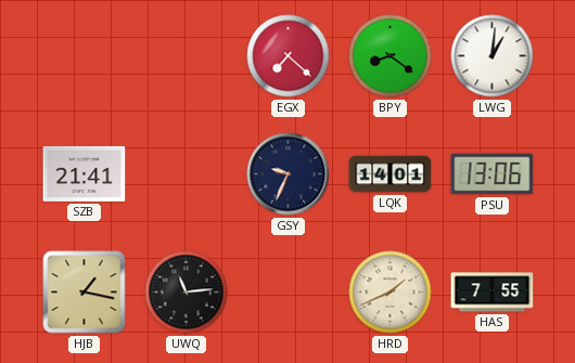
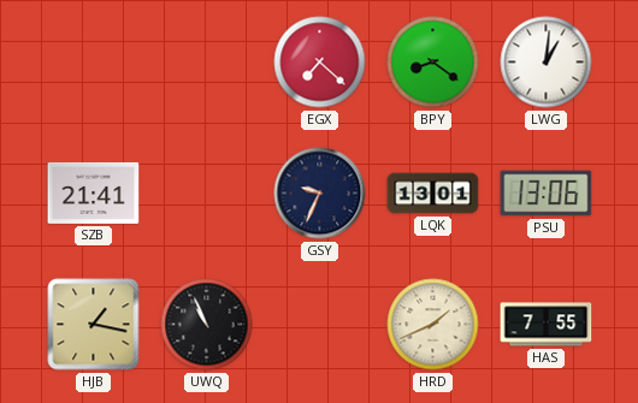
LQK: 14:01 -> 13:01
UWQ: 11:14 -> 10:56
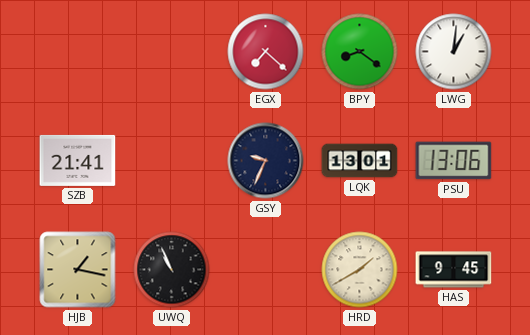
HRD: 1:41 -> 1:40
HAS: 7:55 -> 9:45
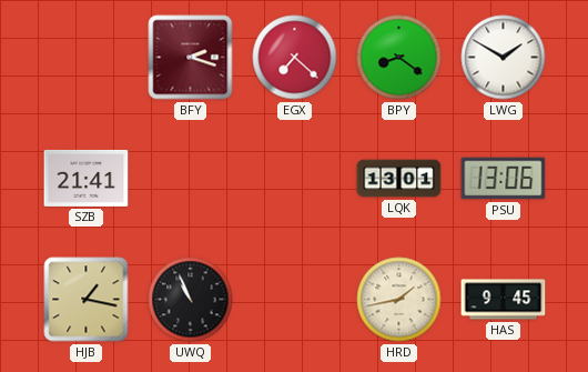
BFY: none -> 2:18
LWG: 1:01 -> 1:50
GSY: 9:34 -> none
HRD: 1:40 -> 1:43
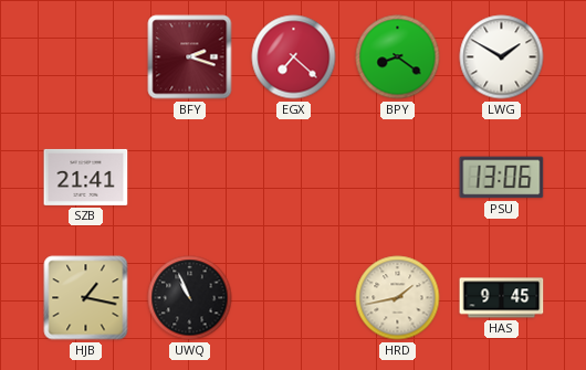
LQK: 13:01 -> none
